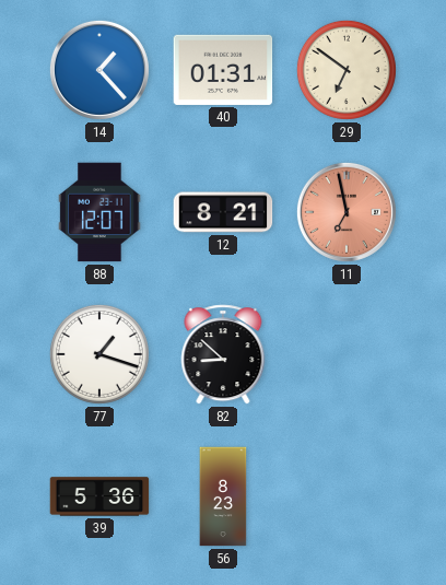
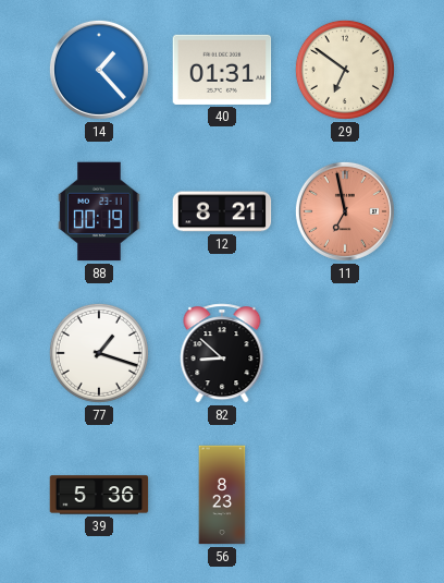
88: 12:07 -> 00:19
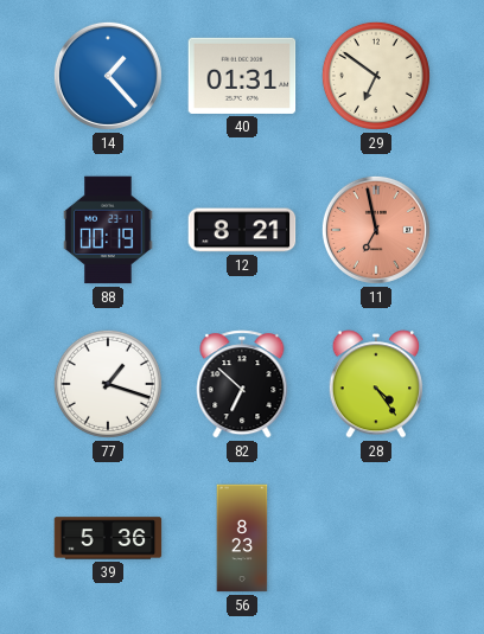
82: 8:52 -> 6:52
28: none -> 4:24
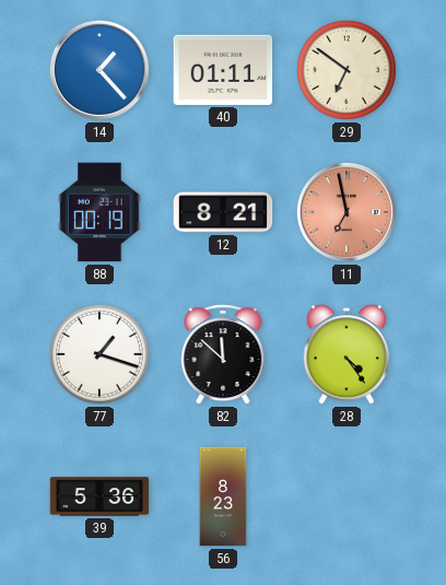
40: 01:31 -> 01:11
82: 6:52 -> 11:52
